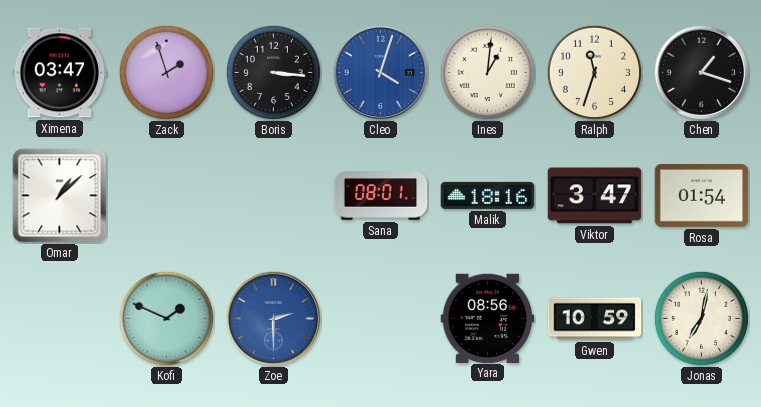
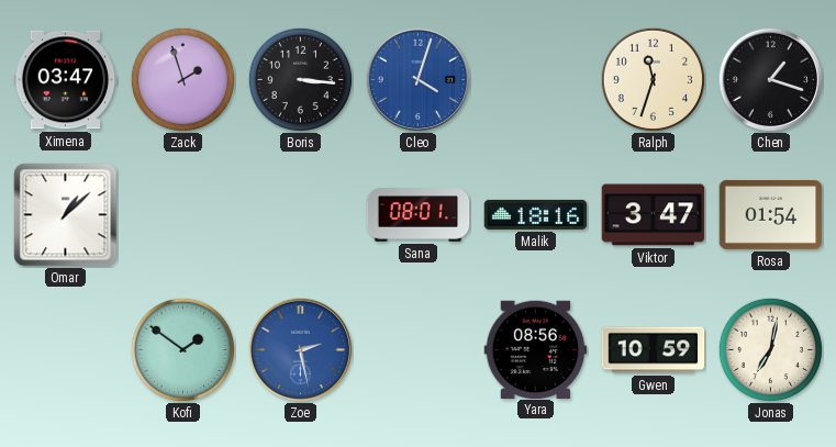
Ines: 1:01 -> none
Kofi: 1:49 -> 1:51
Zoe: 2:30 -> 2:28
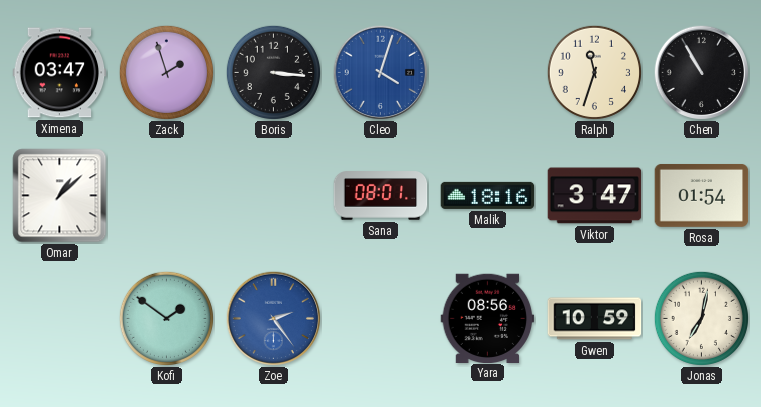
Chen: 1:18 -> 10:55
Zoe: 2:28 -> 2:24
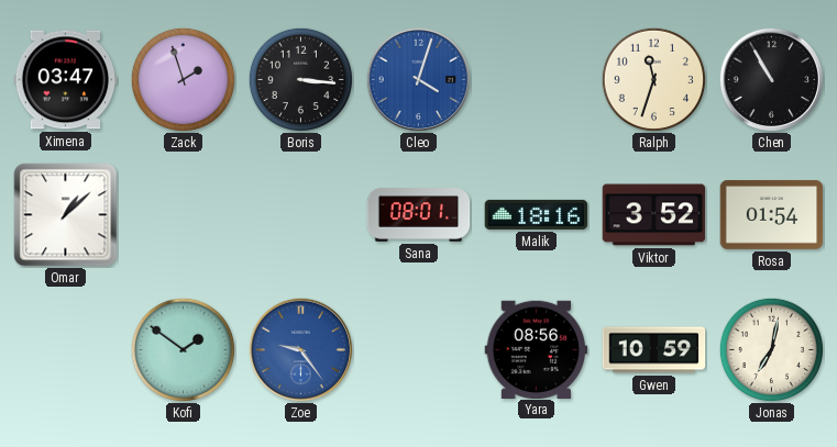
Viktor: 3:47 -> 3:52
Zoe: 2:24 -> 9:24
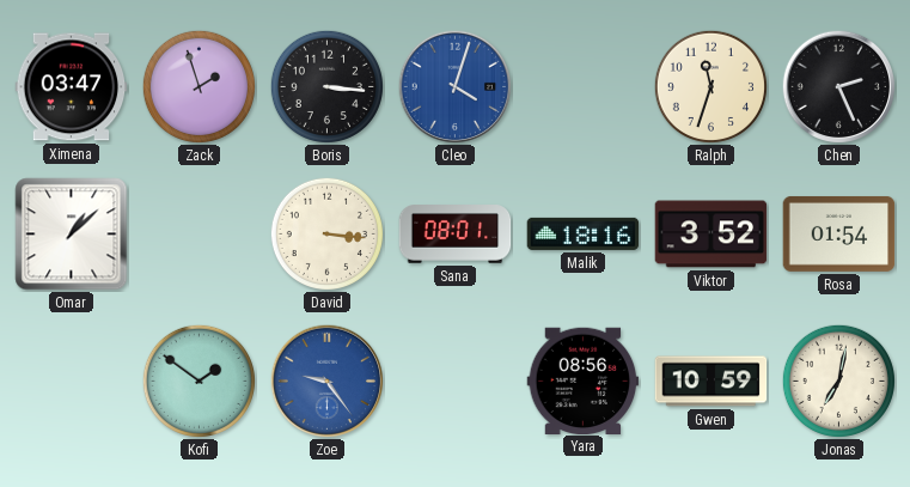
Chen: 10:55 -> 2:26
David: none -> 3:16
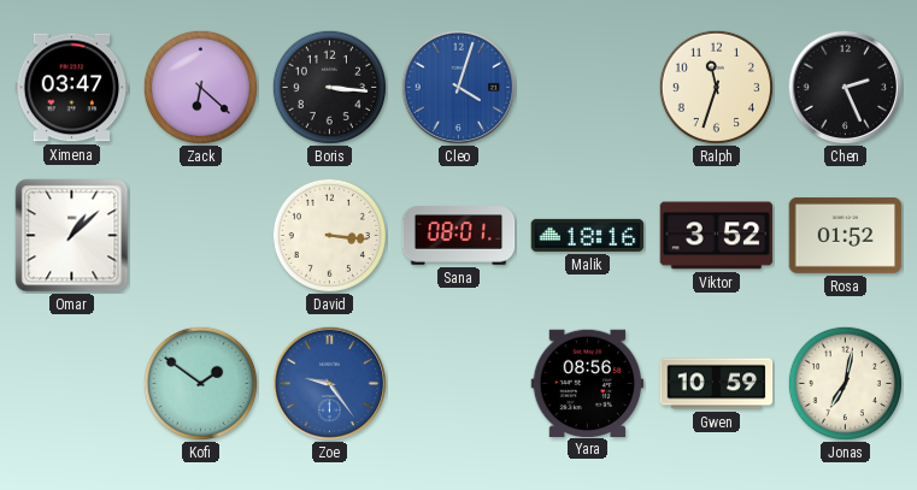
Zack: 1:57 -> 6:22
Rosa: 01:54 -> 01:52
